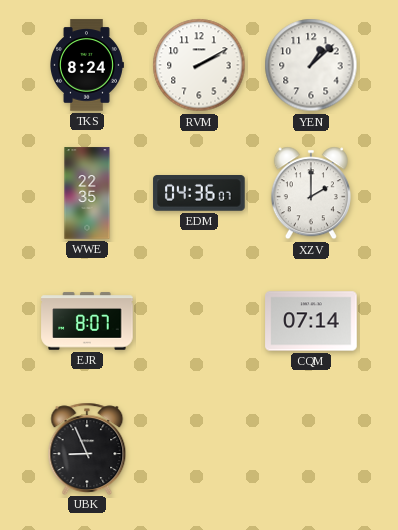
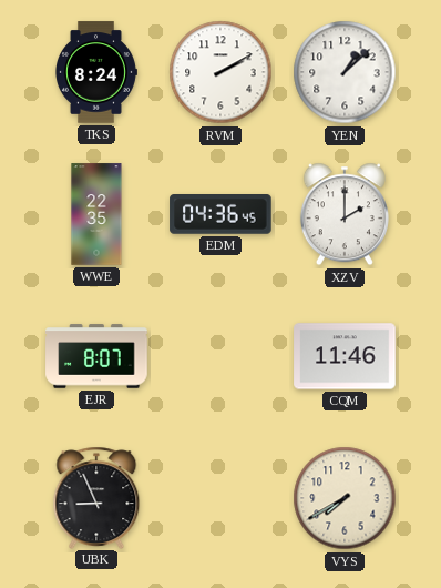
EDM: 04:36:07 -> 04:36:45
CQM: 07:14 -> 11:46
VYS: none -> 7:40
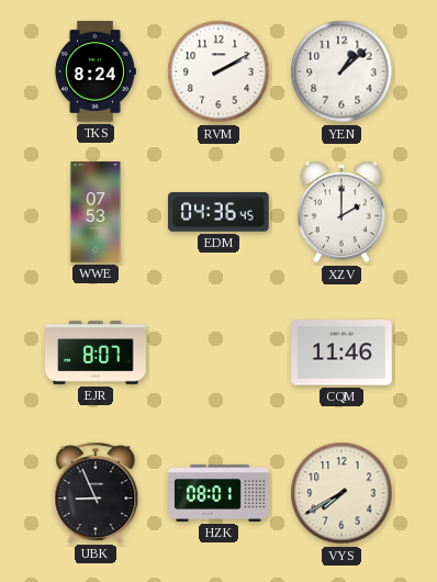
WWE: 22:35 -> 07:53
HZK: none -> 08:01
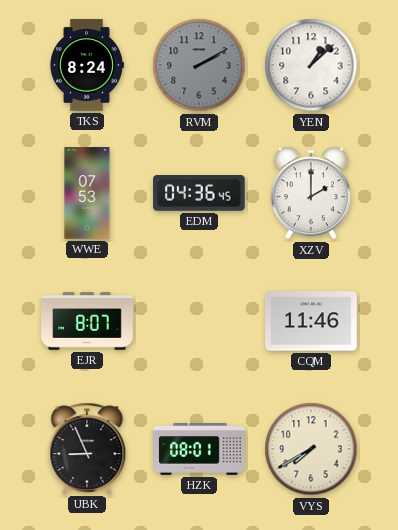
RVM dial: white -> grey
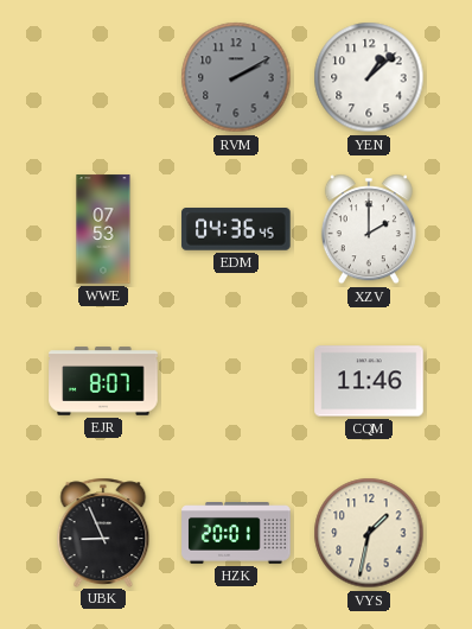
TKS: 8:24 -> none
HZK: 08:01 -> 20:01
VYS: 7:40 -> 1:32
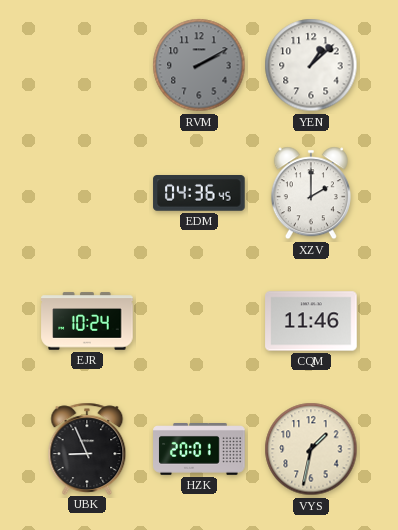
WWE: 07:53 -> none
EJR: 8:07 -> 10:24
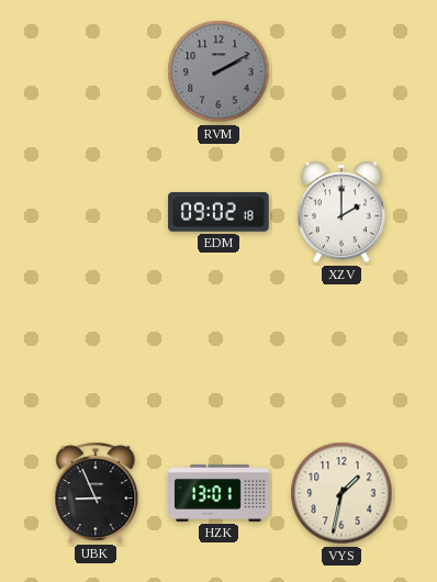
YEN: 1:08 -> none
EDM: 04:36 -> 09:02
EJR: 10:24 -> none
CQM: 11:46 -> none
HZK: 20:01 -> 13:01
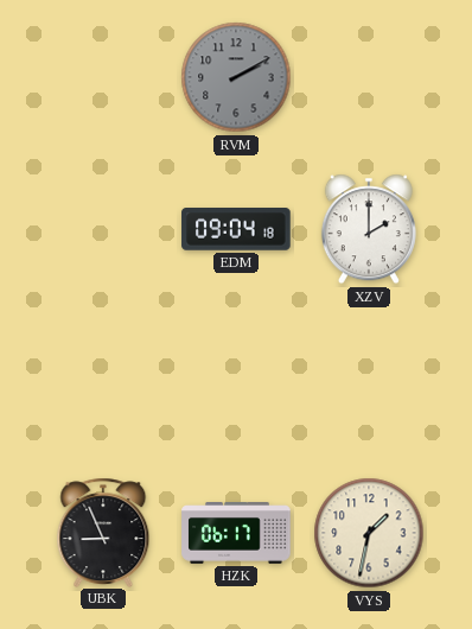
EDM: 09:02 -> 09:04
HZK: 13:01 -> 06:17
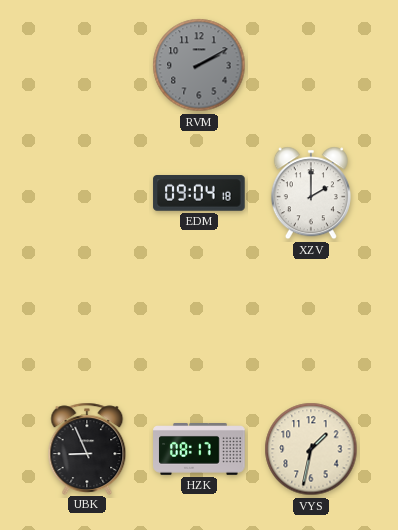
HZK: 06:17 -> 08:17
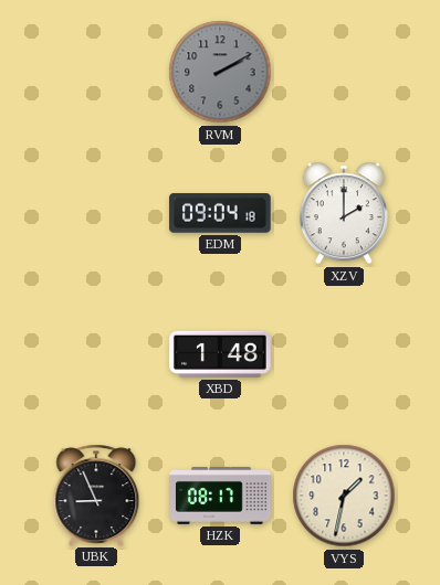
XBD: none -> 1:48
